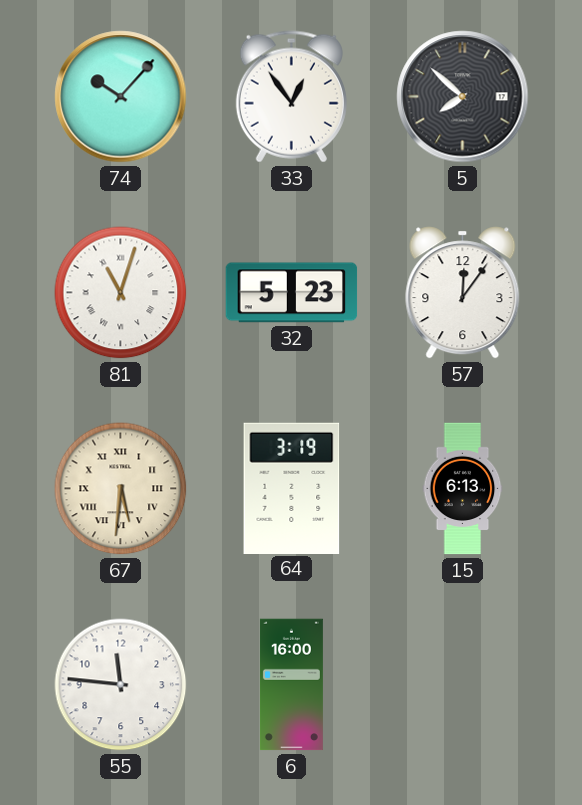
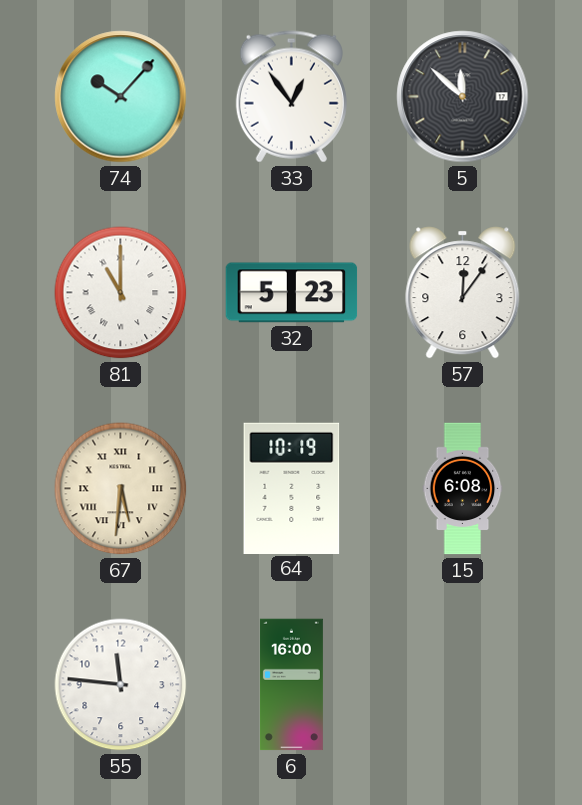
5: 7:52 -> 11:52
81: 11:03 -> 11:00
64: 3:19 -> 10:19
15: 6:13 -> 6:08
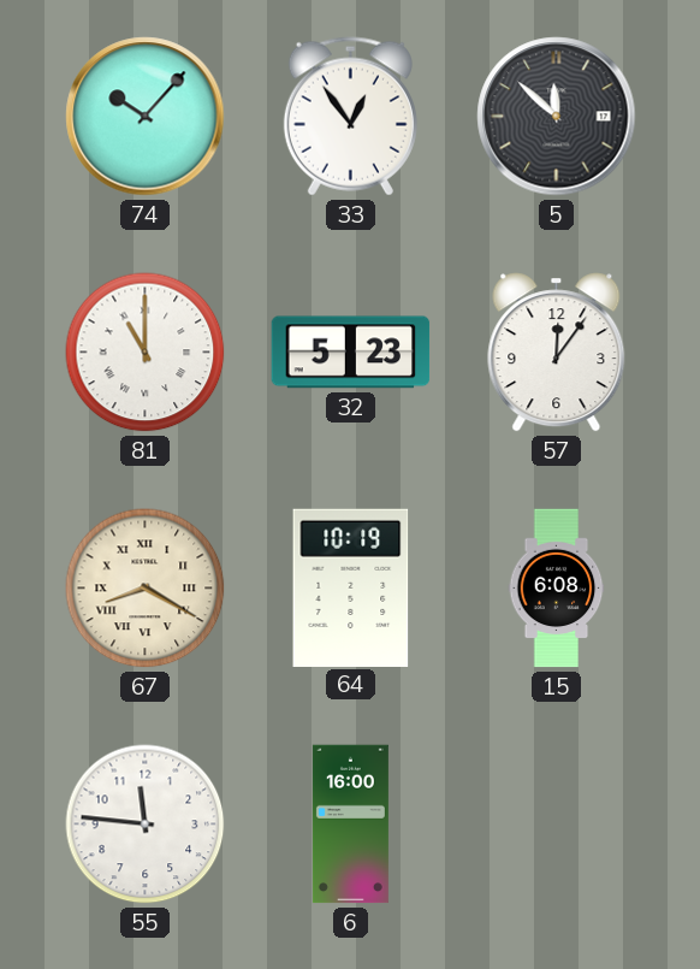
67: 5:31 -> 8:20
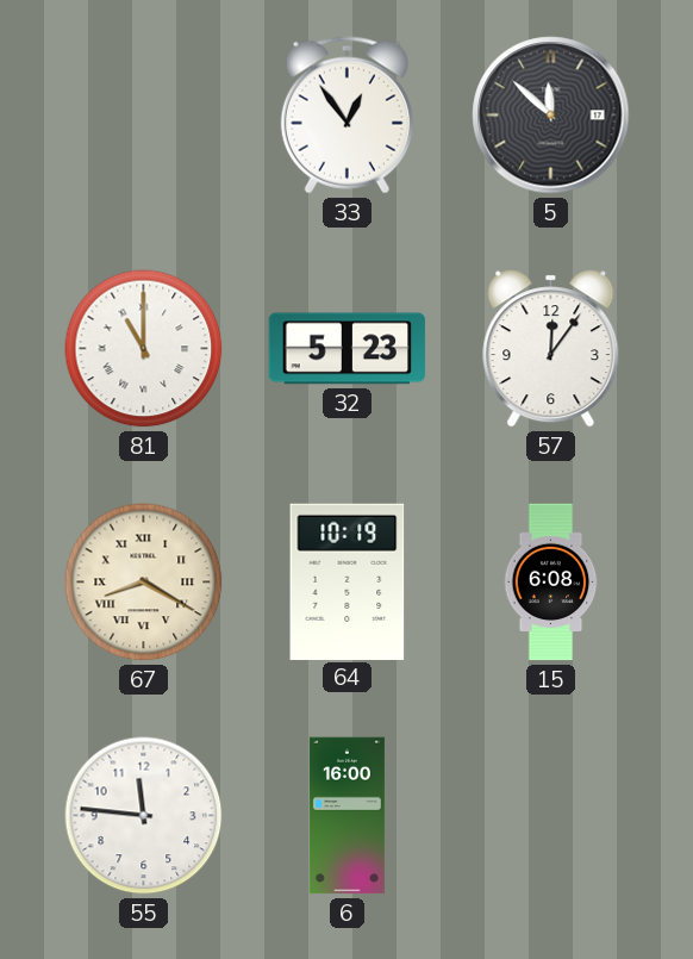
74: 10:07 -> none
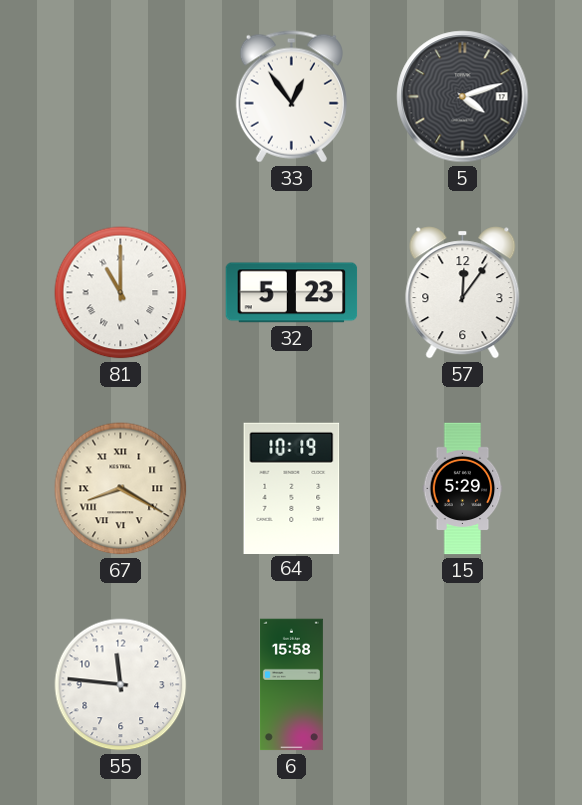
5: 11:52 -> 4:12
15: 6:08 -> 5:29
6: 16:00 -> 15:58
